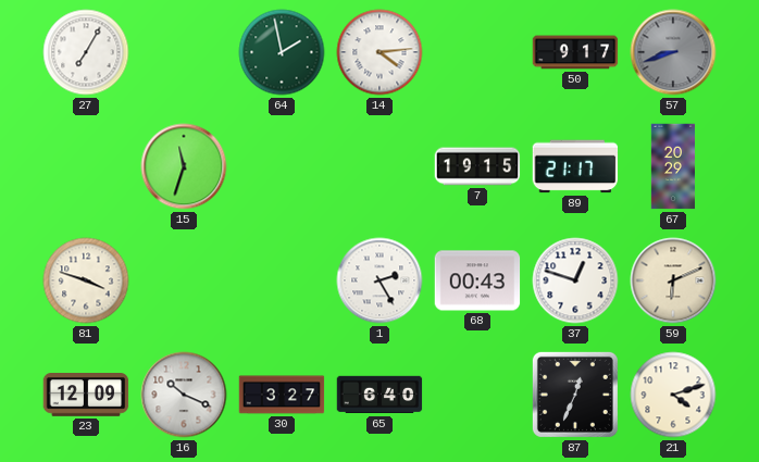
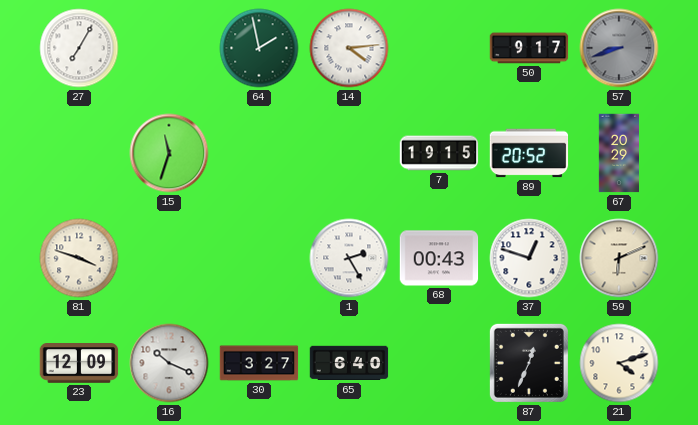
89: 21:17 -> 20:52
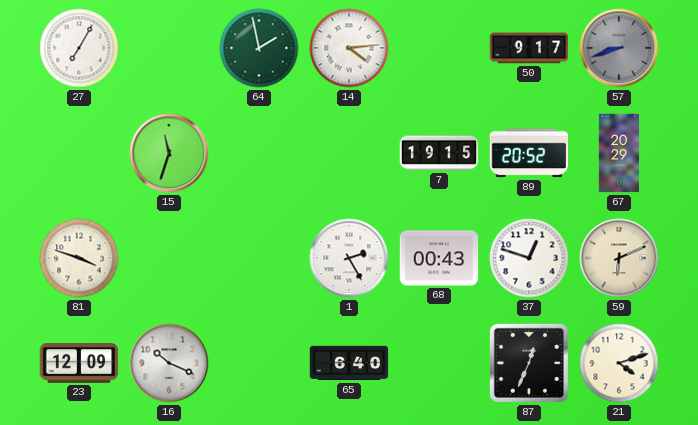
30: 3:27 -> none
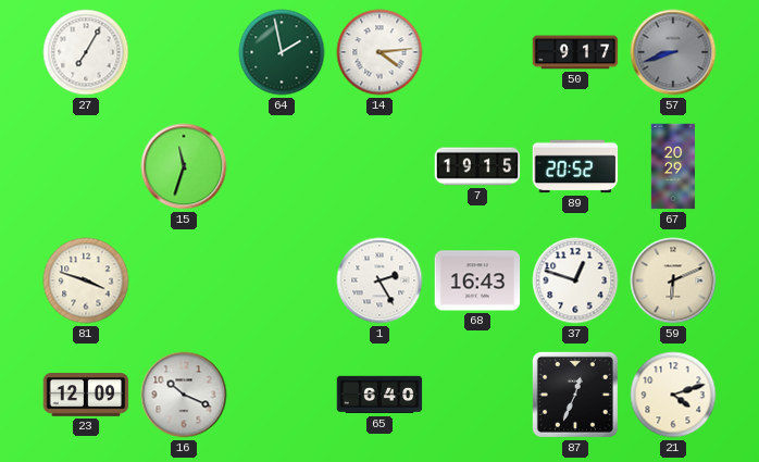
68: 00:43 -> 16:43
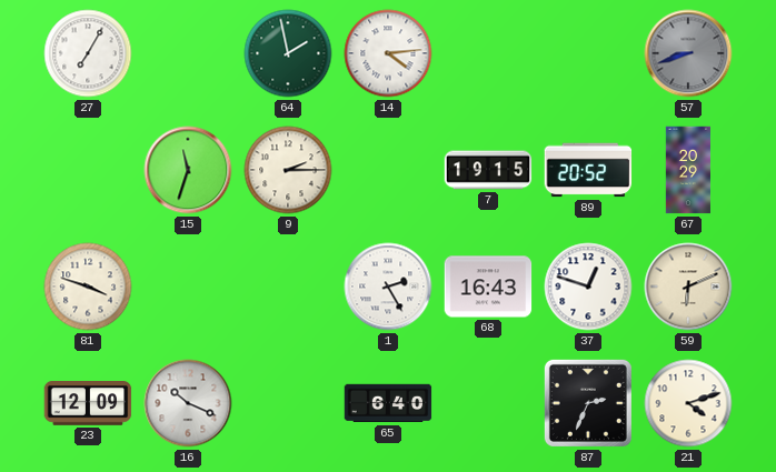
50: 9:17 -> none
9: none -> 2:15
87: 12:34 -> 2:34
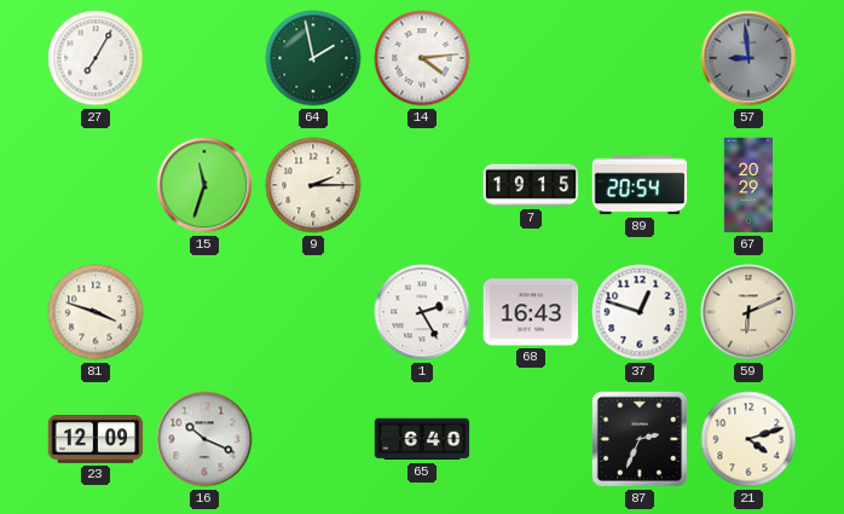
57: 8:42 -> 8:59
89: 20:52 -> 20:54
